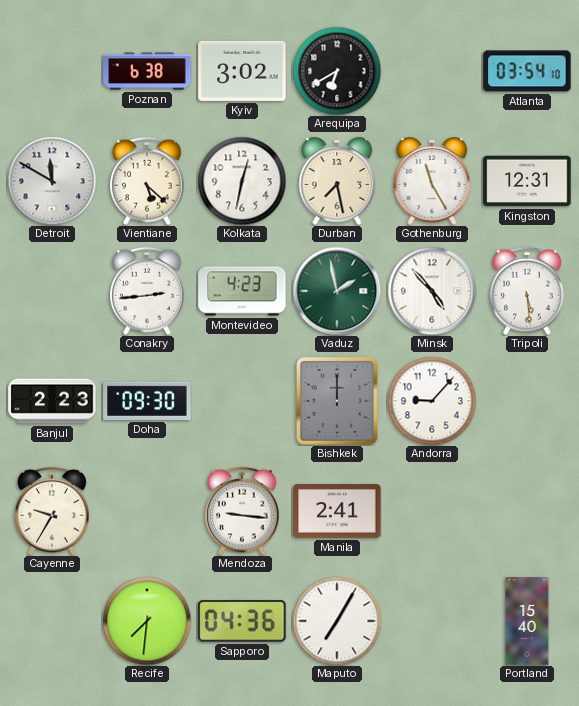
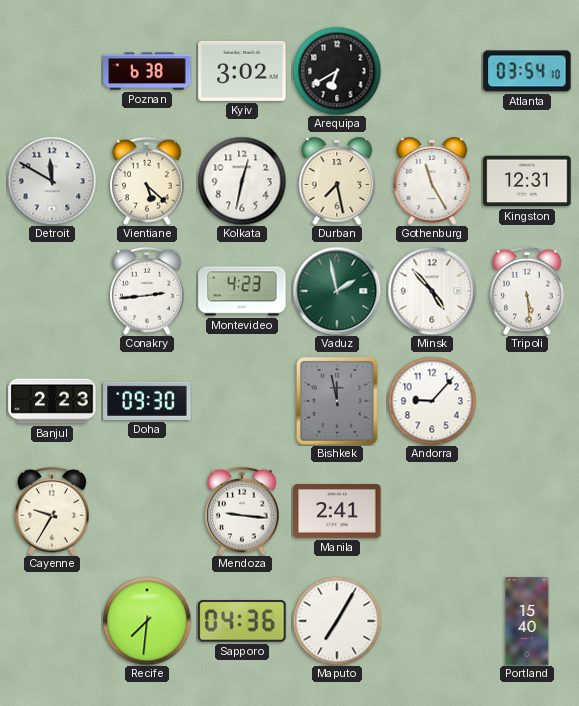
Bishkek: 12:00 -> 11:58
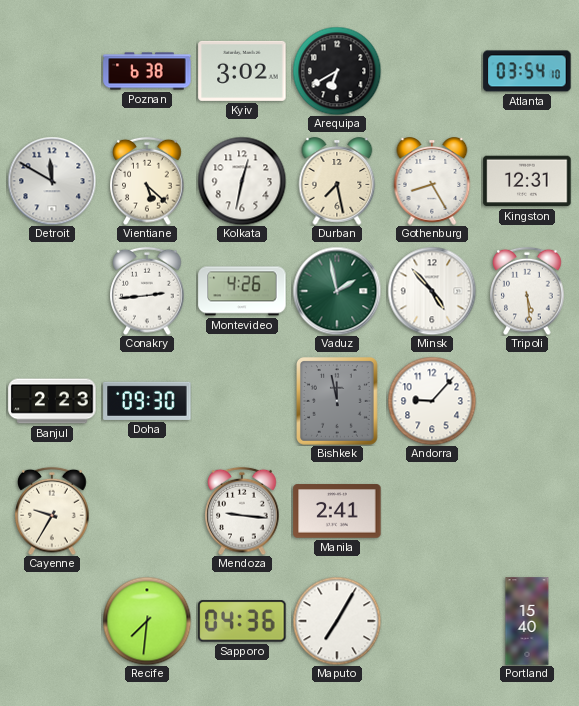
Gothenburg: 11:25 -> 8:25
Montevideo: 4:23 -> 4:26
